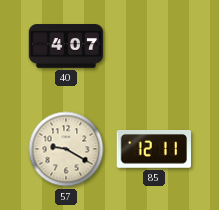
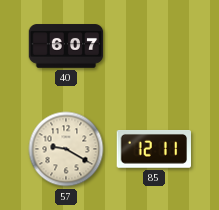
40: 4:07 -> 6:07
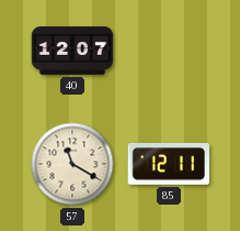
40: 6:07 -> 12:07
57: 9:20 -> 11:20
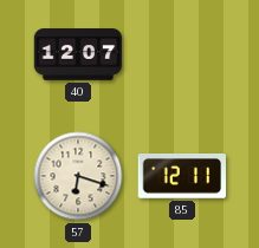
57: 11:20 -> 6:18
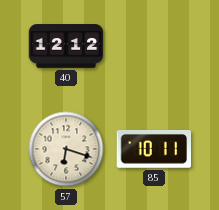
40: 12:07 -> 12:12
85: 12:11 -> 10:11
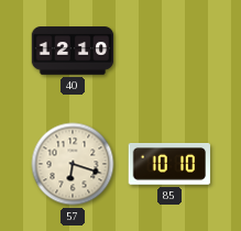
40: 12:12 -> 12:10
85: 10:11 -> 10:10
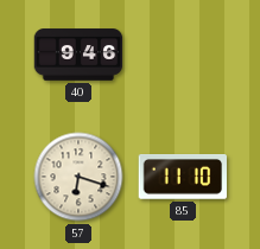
40: 12:10 -> 9:46
85: 10:10 -> 11:10
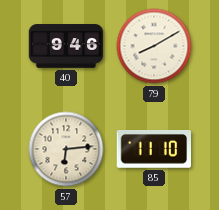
79: none -> 8:10
57: 6:18 -> 6:14
